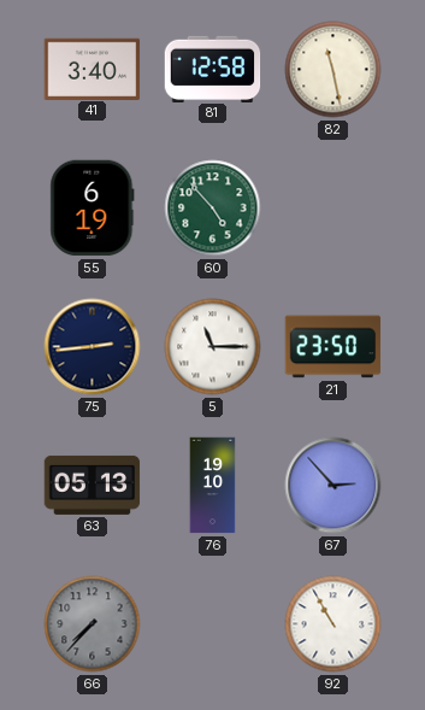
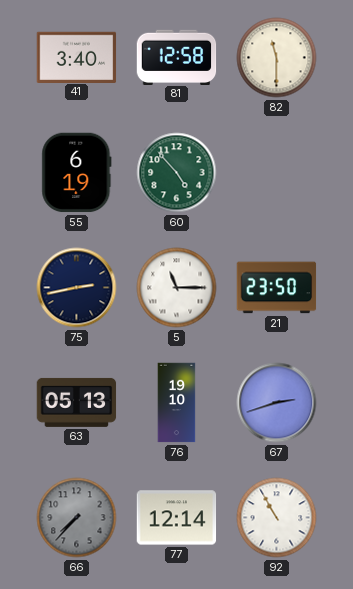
82: 11:28 -> 11:30
75: 2:44 -> 2:43
67: 2:53 -> 2:42
77: none -> 12:14
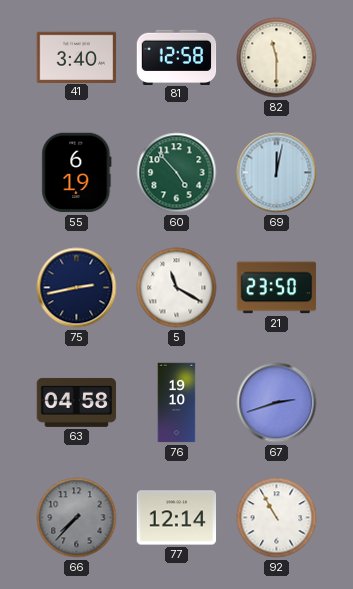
69: none -> 12:02
5: 11:15 -> 11:20
63: 05:13 -> 04:58
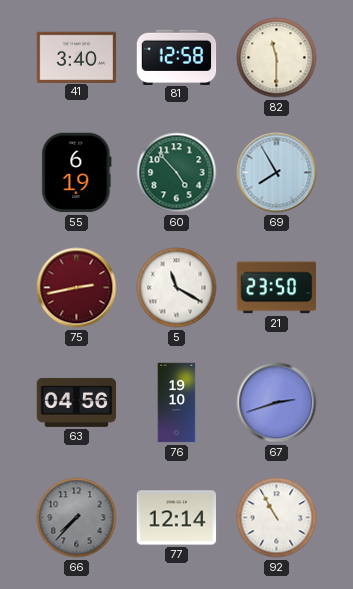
69: 12:02 -> 7:55
75 dial: navy -> burgundy
63: 04:58 -> 04:56
